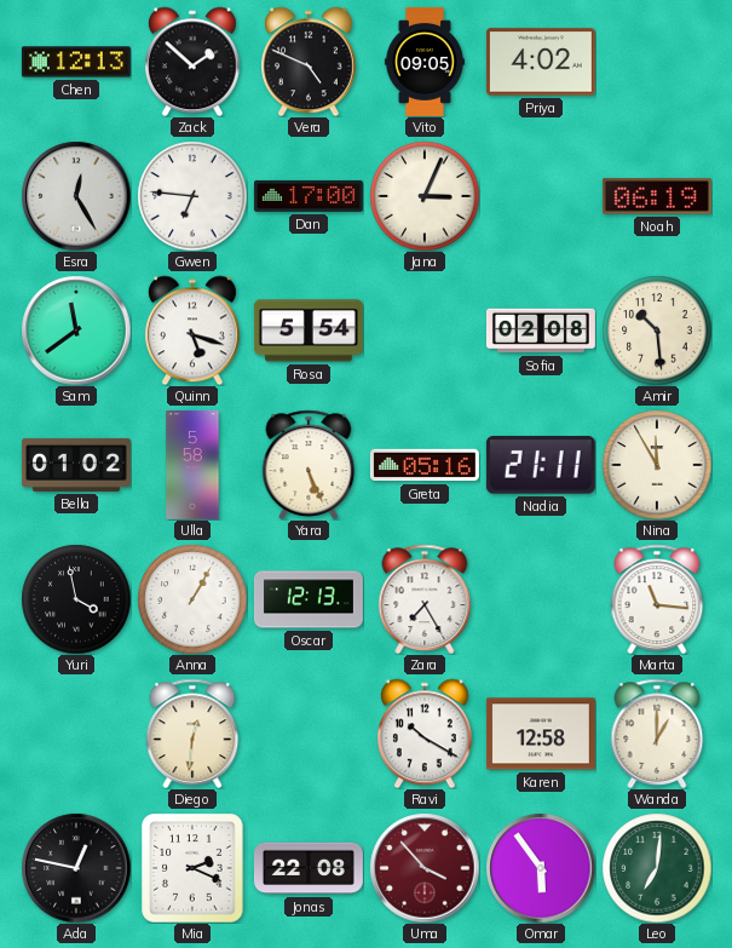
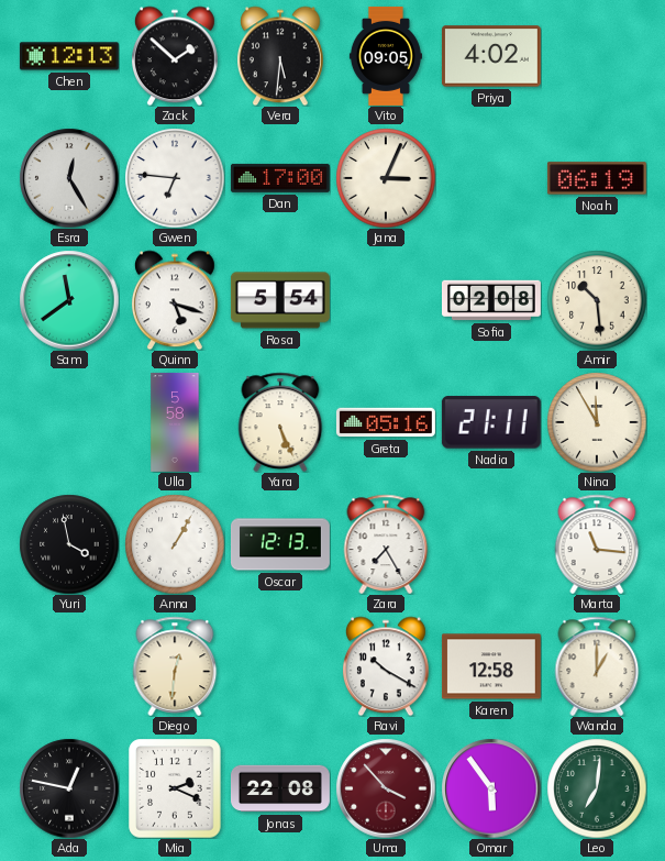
Vera: 4:49 -> 5:31
Bella: 01:02 -> none
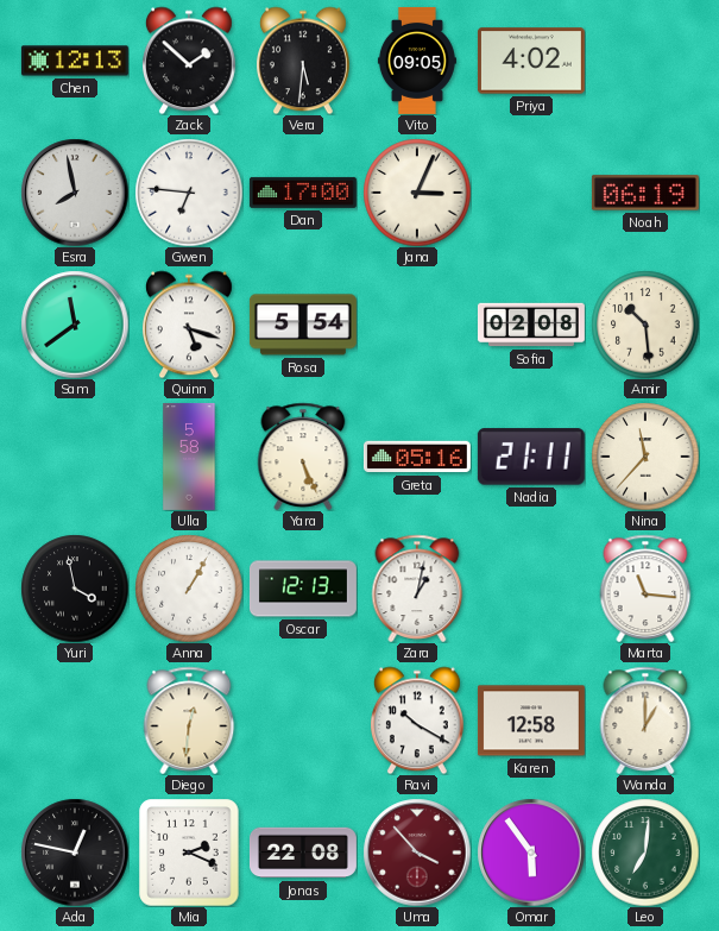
Esra: 12:25 -> 7:58
Nina: 11:55 -> 11:37
Zara: 7:25 -> 1:02
